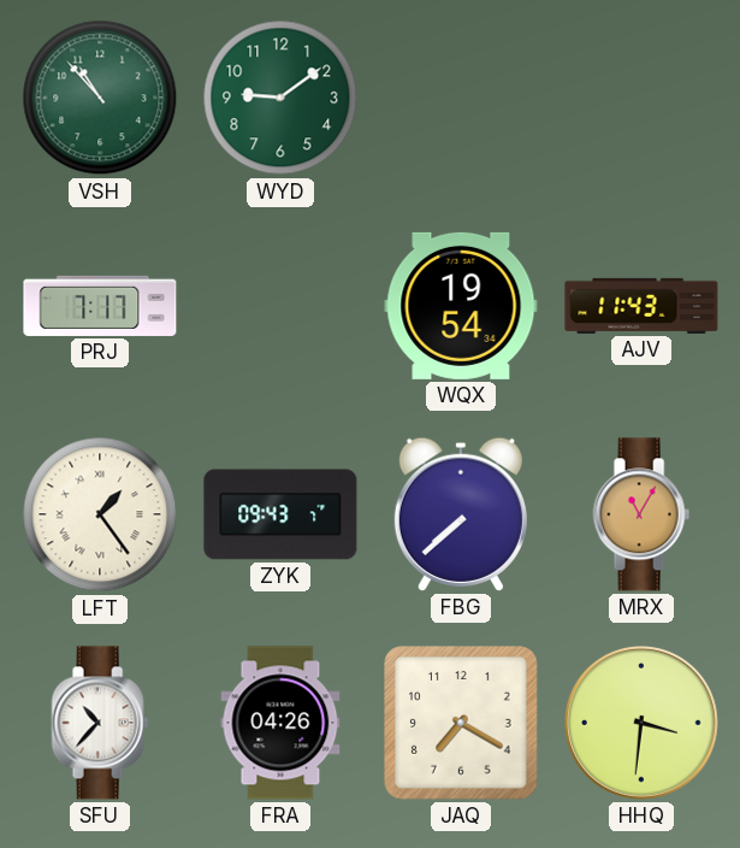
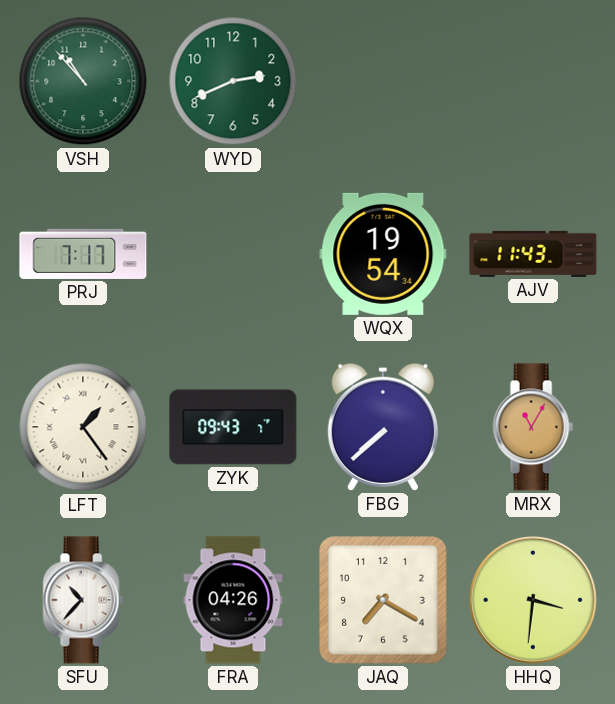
WYD: 9:09 -> 2:41
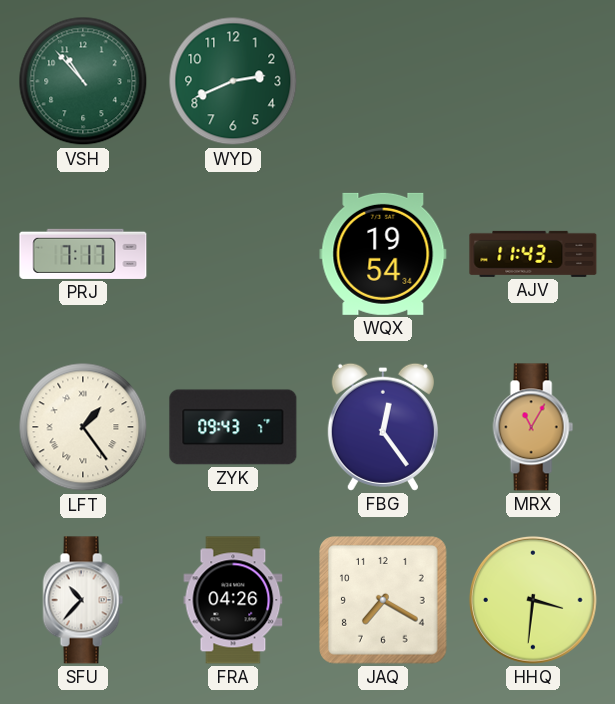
FBG: 7:38 -> 12:24
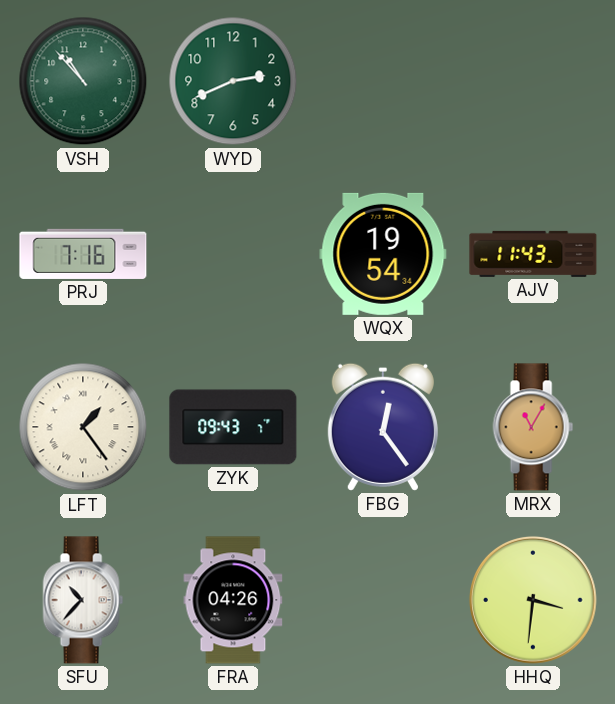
PRJ: 7:17 -> 7:16
JAQ: 7:20 -> none
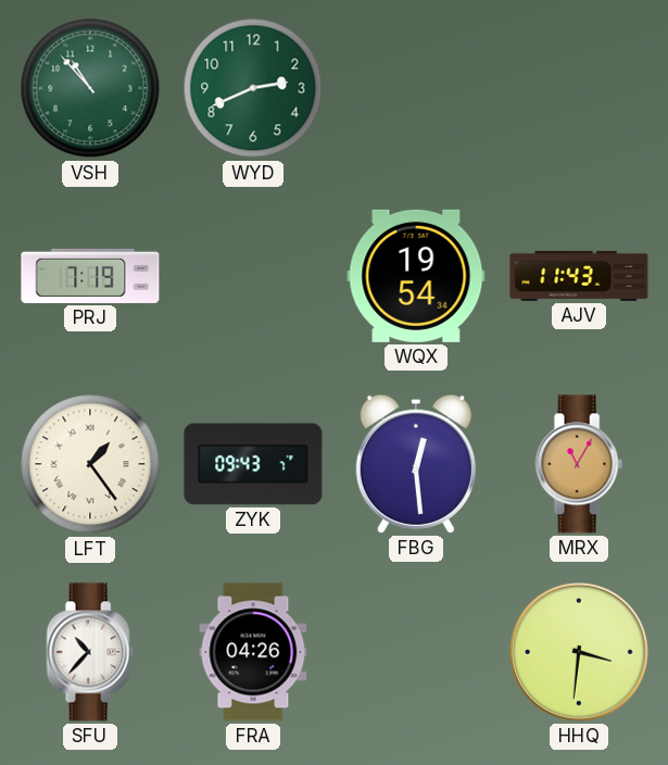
PRJ: 7:16 -> 7:19
FBG: 12:24 -> 12:29
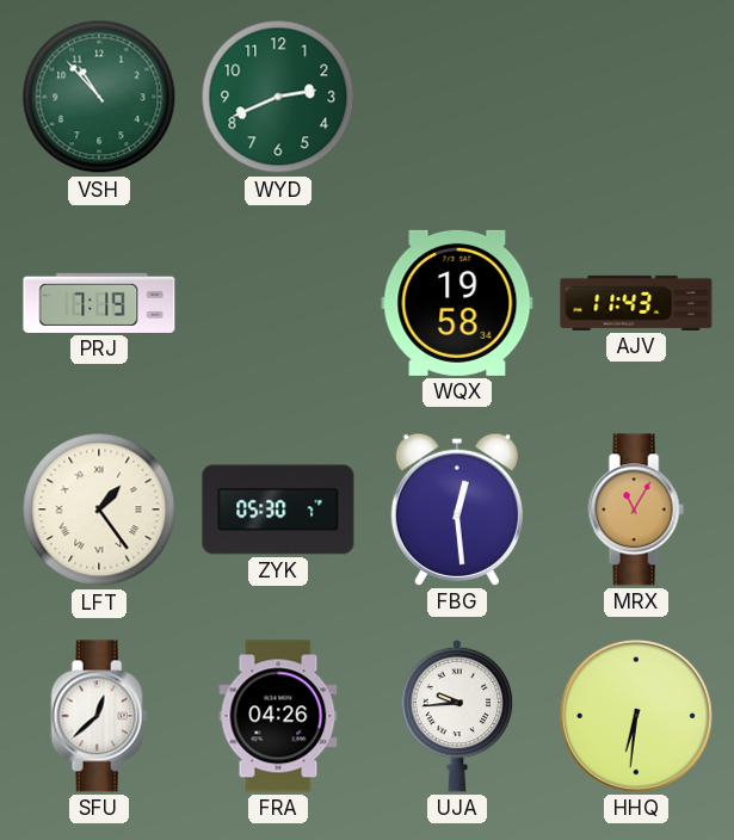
WQX: 19:54 -> 19:58
ZYK: 09:43 -> 05:30
SFU: 10:37 -> 12:38
UJA: none -> 9:44
HHQ: 3:31 -> 6:31
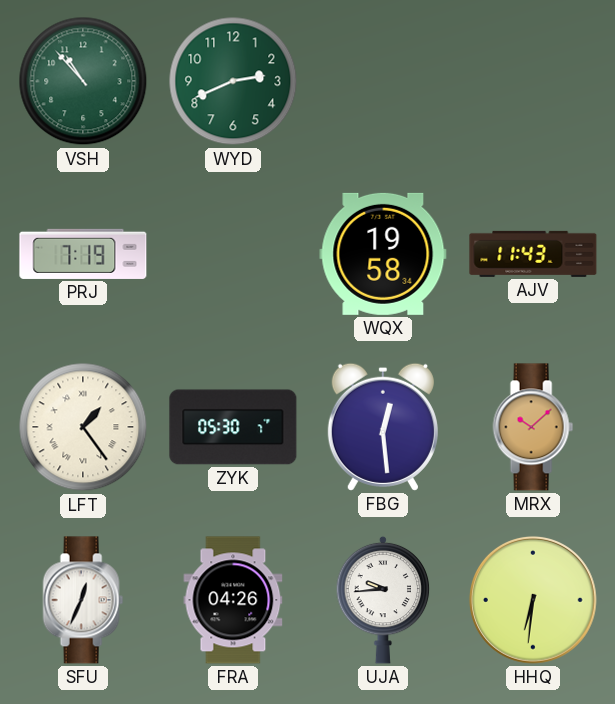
MRX: 11:05 -> 10:08
SFU: 12:38 -> 12:34
